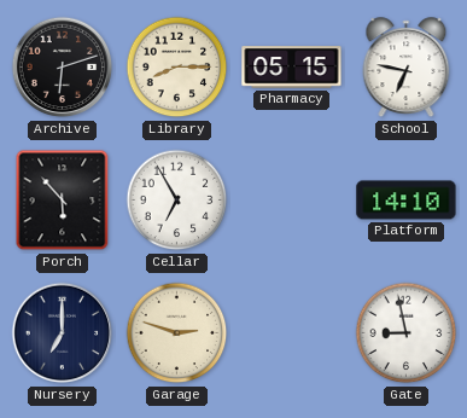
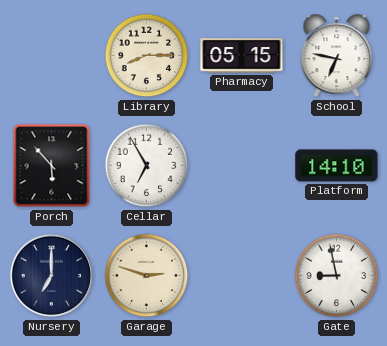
Archive: 6:12 -> none
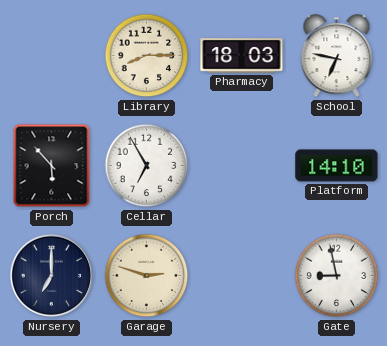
Pharmacy: 05:15 -> 18:03
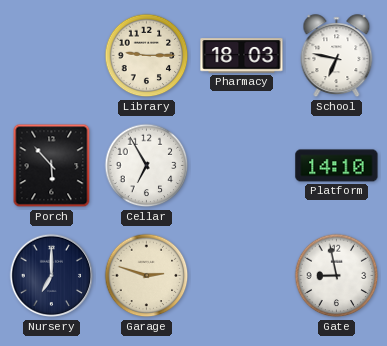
Library: 8:15 -> 9:15
